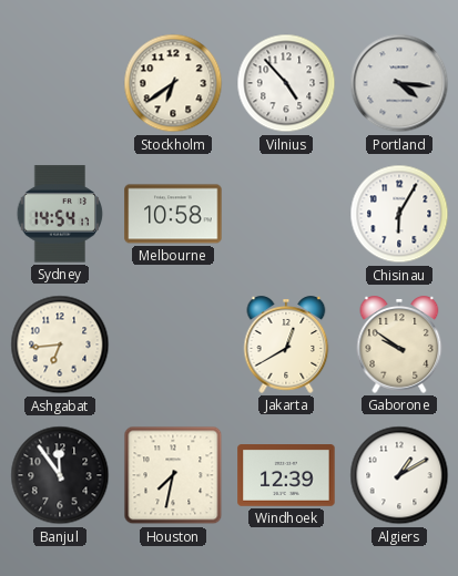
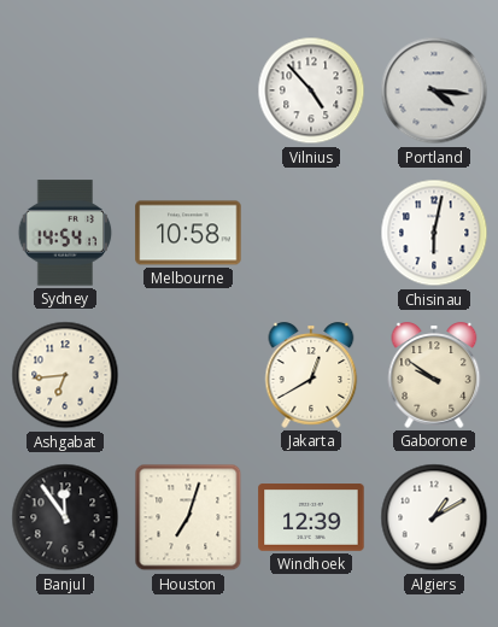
Stockholm: 6:39 -> none
Chisinau: 6:05 -> 6:02
Houston: 7:32 -> 7:03
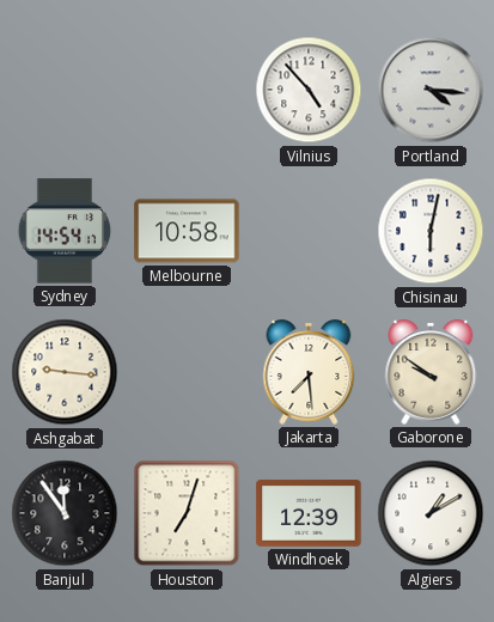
Ashgabat: 6:44 -> 9:16
Jakarta: 12:40 -> 7:29
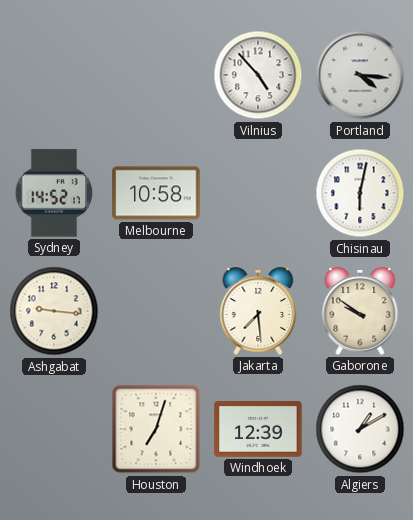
Sydney: 14:54 -> 14:52
Banjul: 11:54 -> none
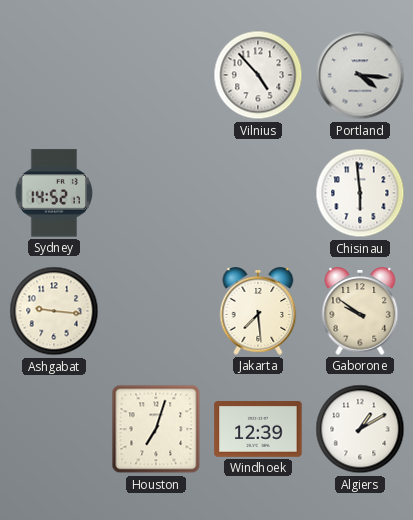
Melbourne: 10:58 -> none
Chisinau: 6:02 -> 5:59
